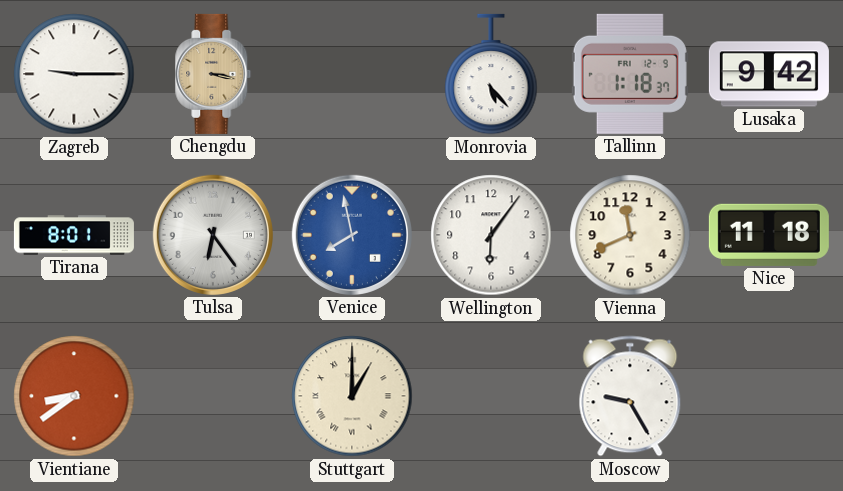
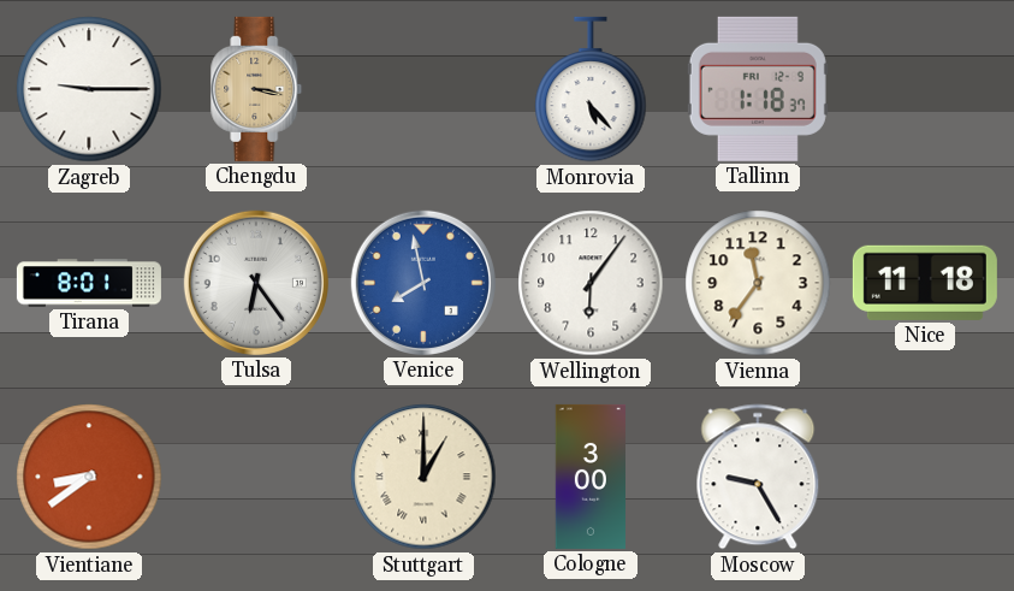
Lusaka: 9:42 -> none
Vienna: 11:41 -> 11:36
Cologne: none -> 3:00
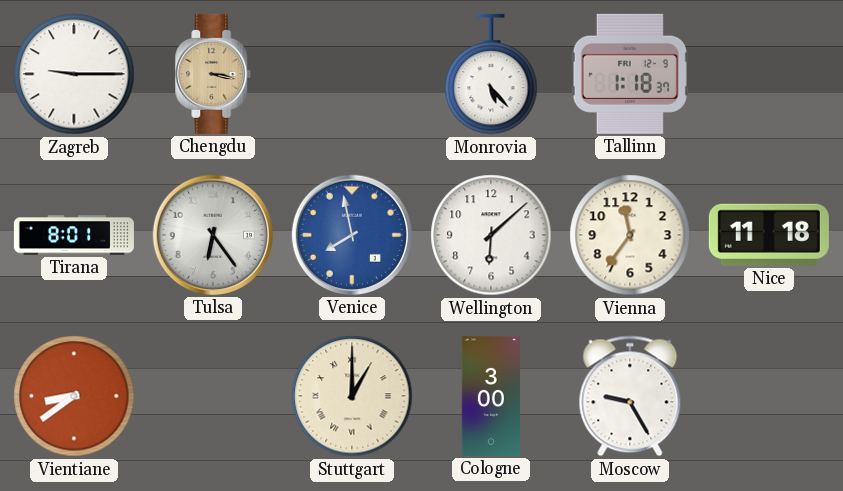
Wellington: 6:06 -> 6:08
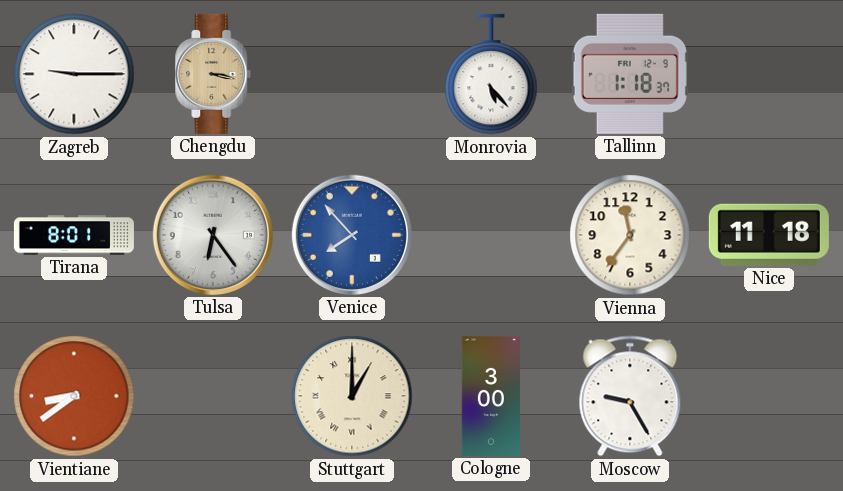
Venice: 7:58 -> 7:53
Wellington: 6:08 -> none
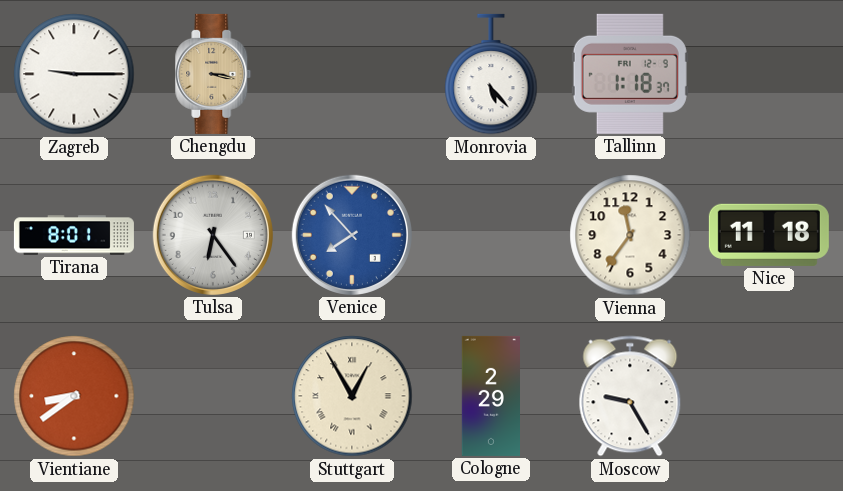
Stuttgart: 1:00 -> 12:55
Cologne: 3:00 -> 2:29
